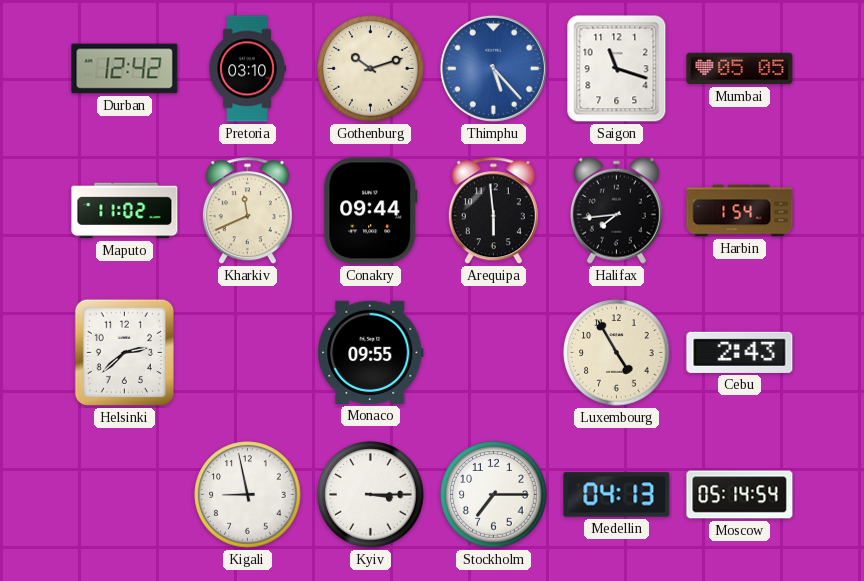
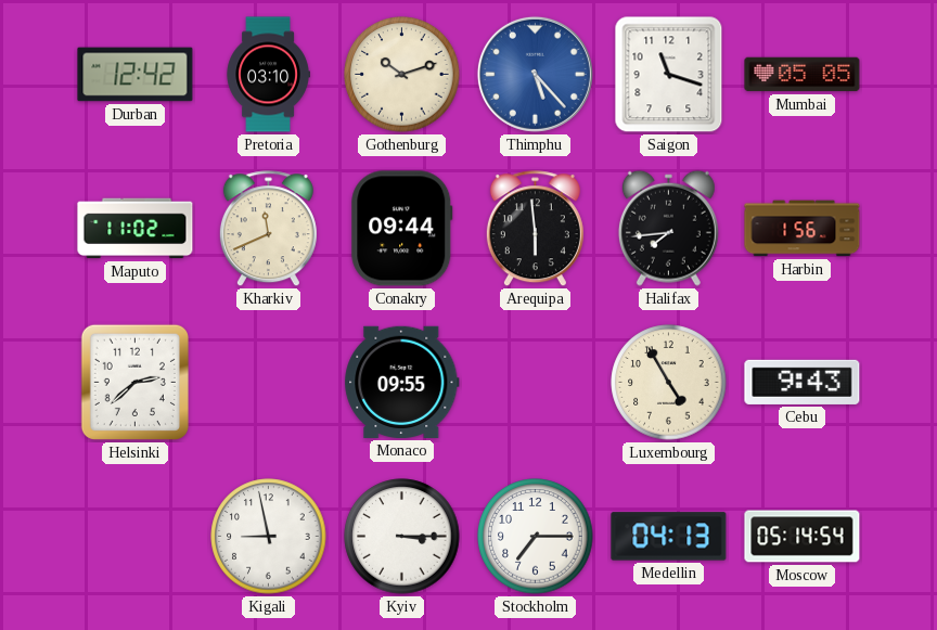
Harbin: 1:54 -> 1:56
Cebu: 2:43 -> 9:43
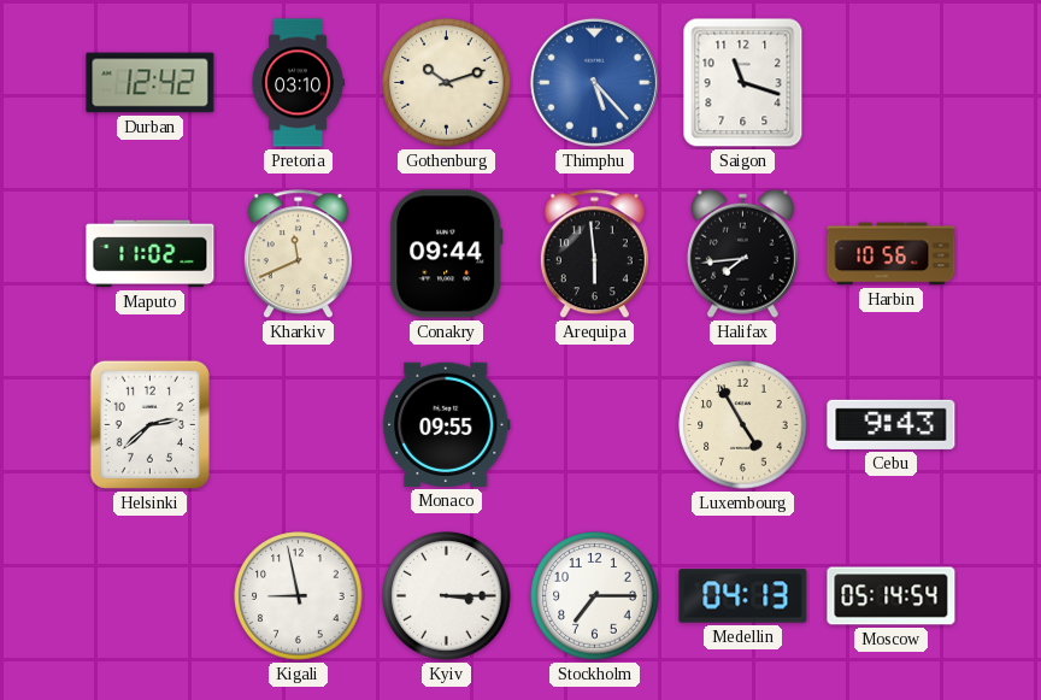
Mumbai: 05:05 -> none
Harbin: 1:56 -> 10:56
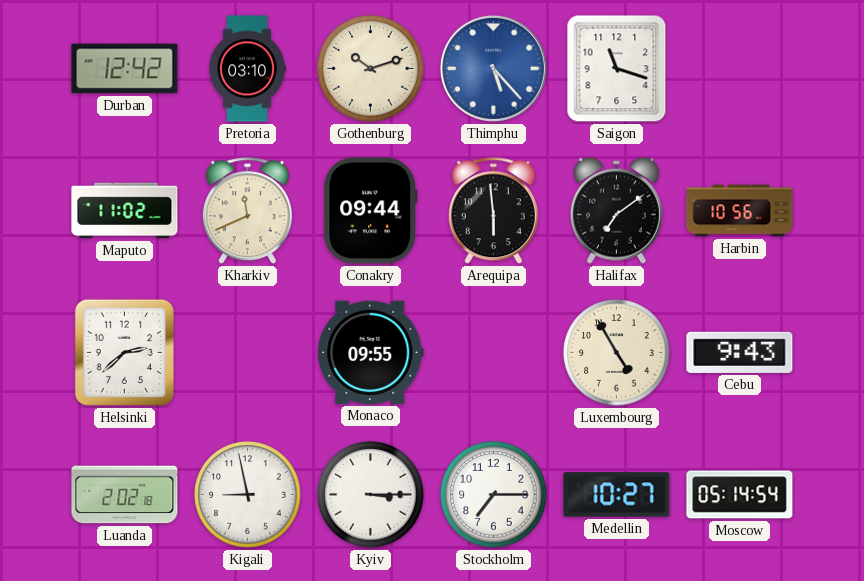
Halifax: 7:44 -> 7:09
Luanda: none -> 2:02
Medellin: 04:13 -> 10:27
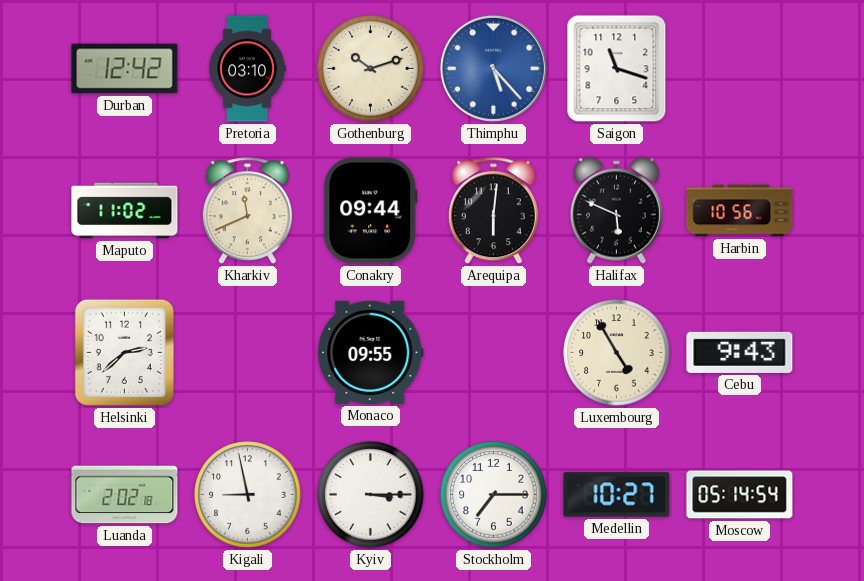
Arequipa: 5:59 -> 6:01
Halifax: 7:09 -> 5:49
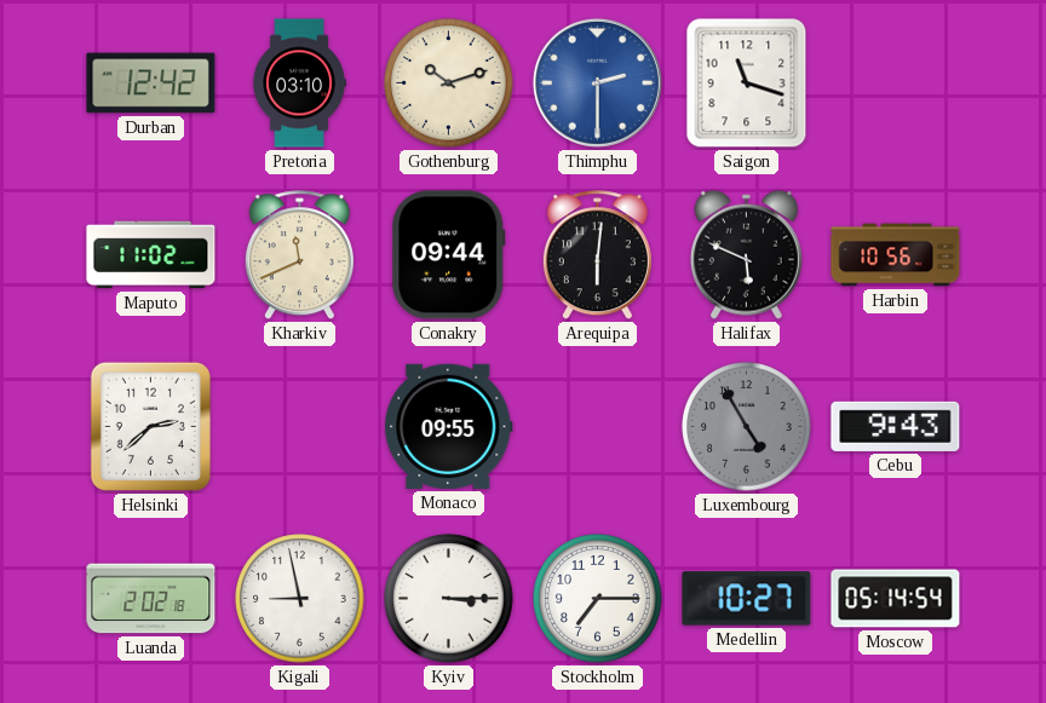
Thimphu: 5:23 -> 2:30
Luxembourg dial: cream -> grey
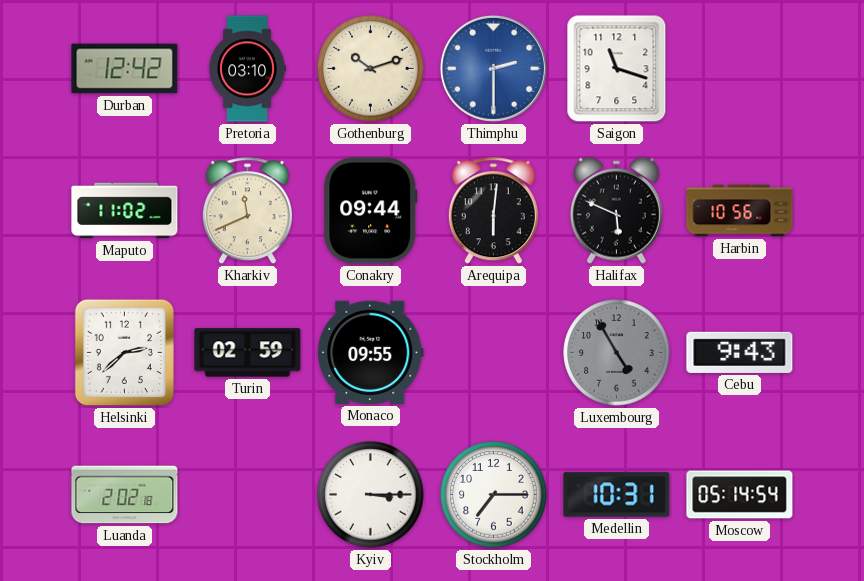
Turin: none -> 02:59
Kigali: 8:58 -> none
Medellin: 10:27 -> 10:31
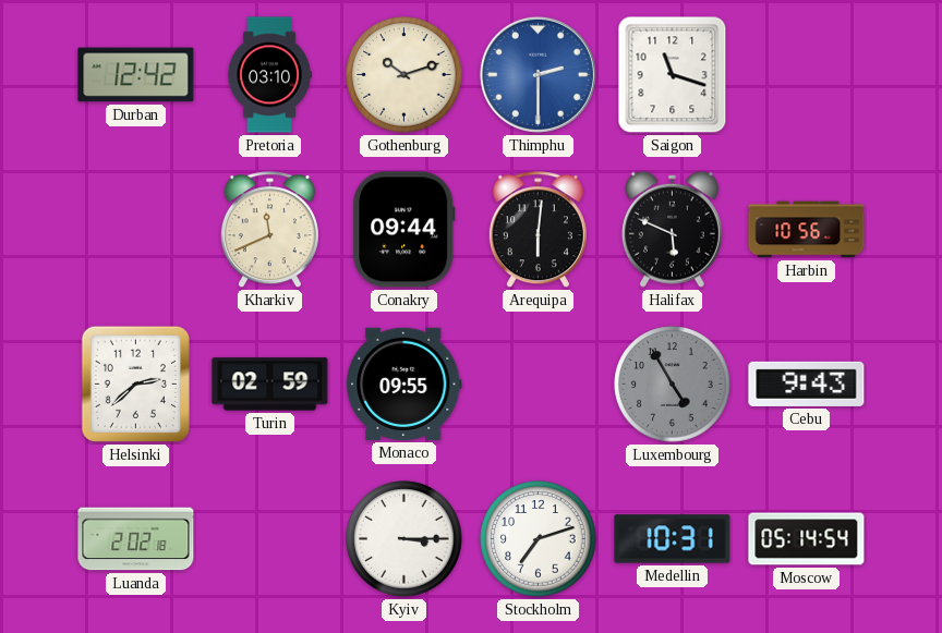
Maputo: 11:02 -> none
Stockholm: 7:15 -> 7:12
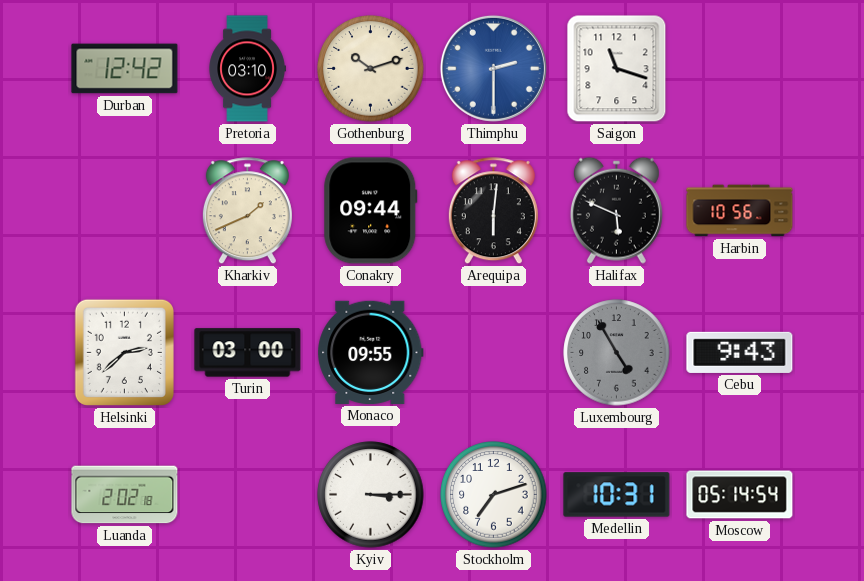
Kharkiv: 11:41 -> 1:41
Turin: 02:59 -> 03:00
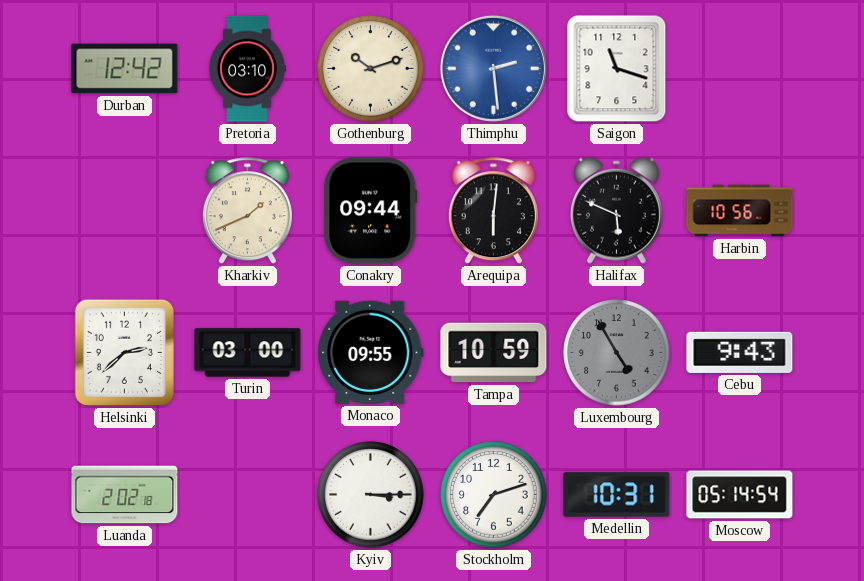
Thimphu: 2:30 -> 2:29
Tampa: none -> 10:59
